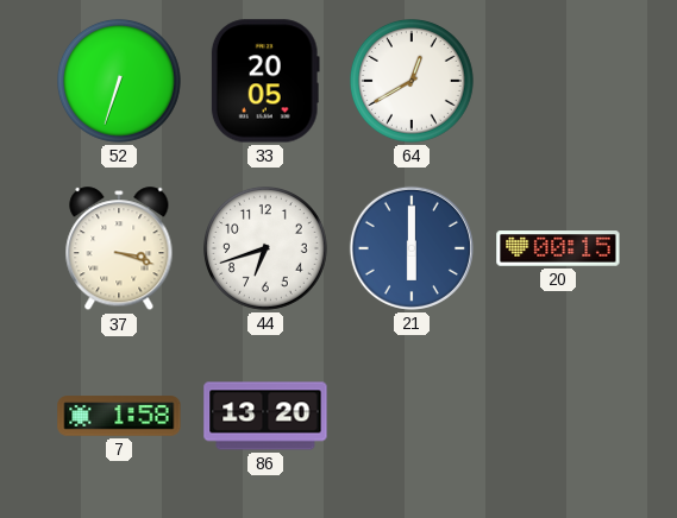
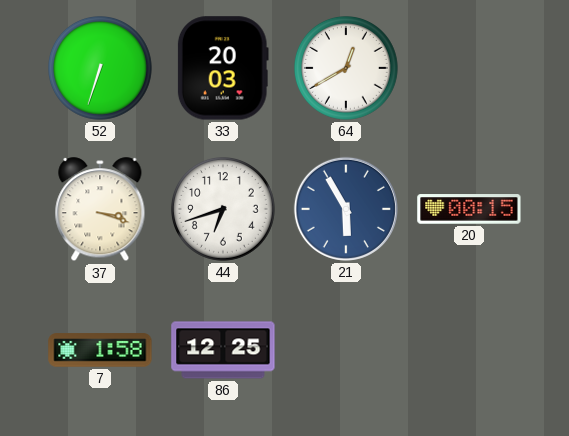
33: 20:05 -> 20:03
21: 6:00 -> 5:55
86: 13:20 -> 12:25
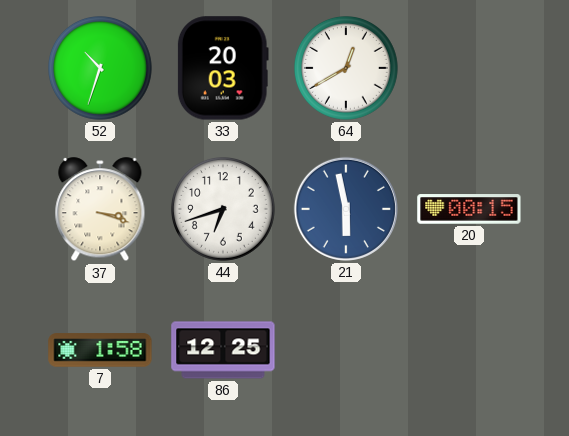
52: 6:33 -> 10:33
21: 5:55 -> 5:58
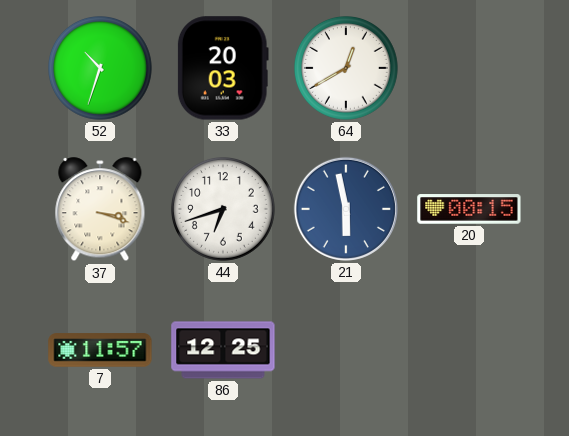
7: 1:58 -> 11:57
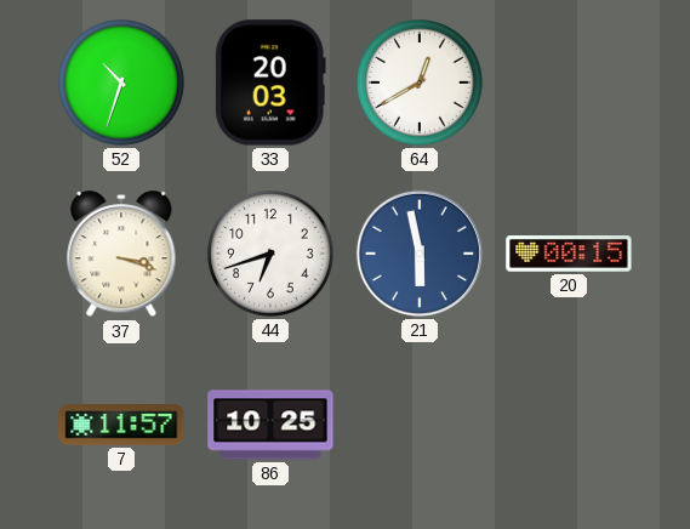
86: 12:25 -> 10:25
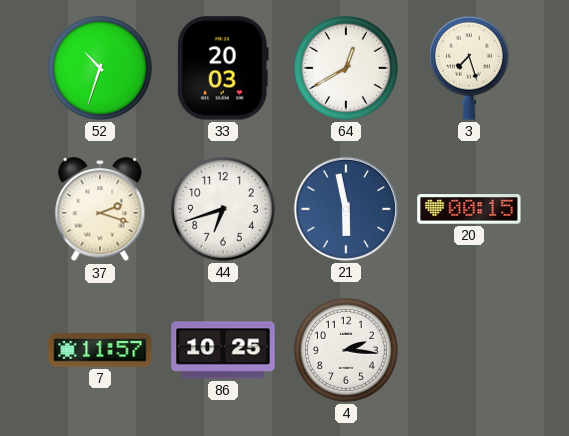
3: none -> 7:27
37: 3:18 -> 2:18
4: none -> 2:16
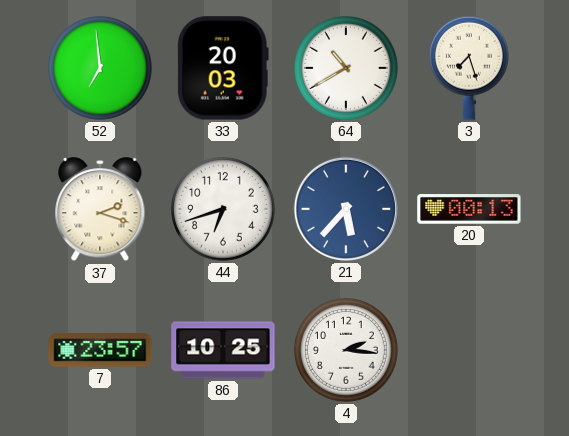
52: 10:33 -> 6:59
64: 12:40 -> 10:40
21: 5:58 -> 5:37
20: 00:15 -> 00:13
7: 11:57 -> 23:57
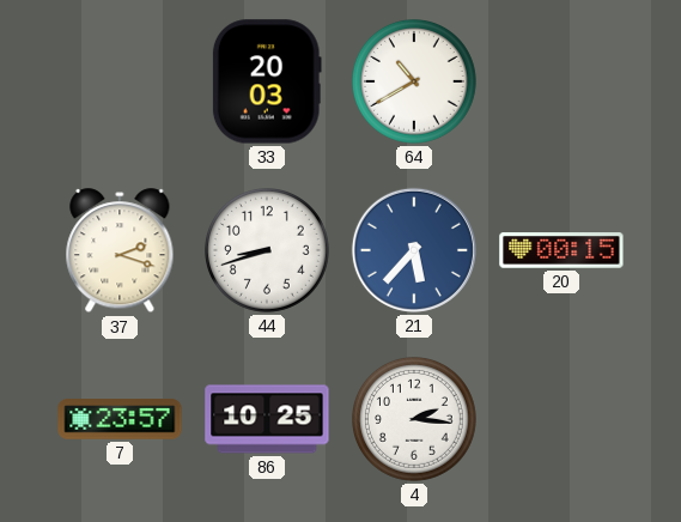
52: 6:59 -> none
3: 7:27 -> none
44: 6:42 -> 8:42
20: 00:13 -> 00:15
